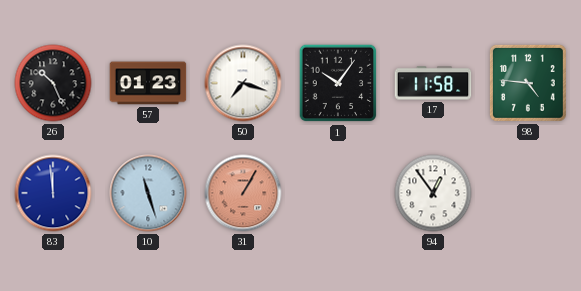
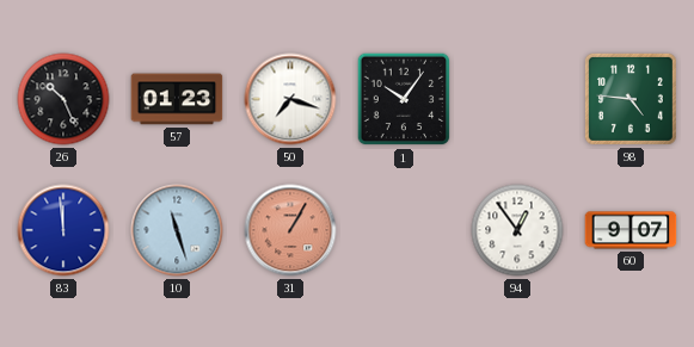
17: 11:58 -> none
60: none -> 9:07
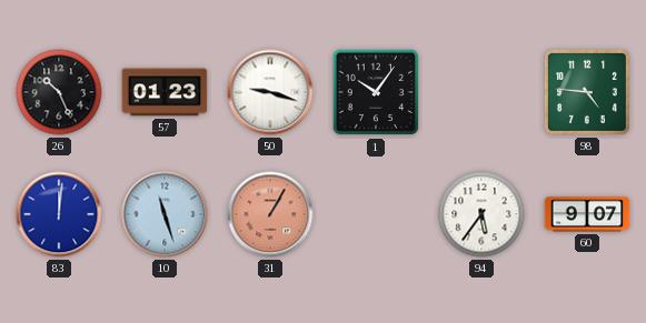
50: 7:18 -> 9:18
83: 11:59 -> 12:01
94: 12:54 -> 5:36
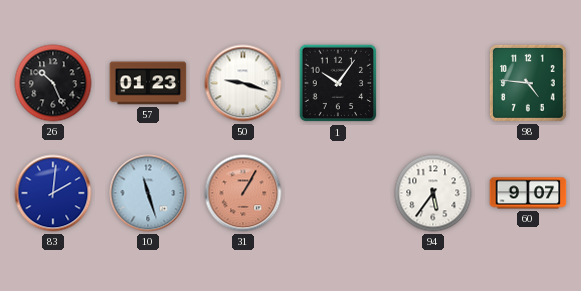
83: 12:01 -> 2:01
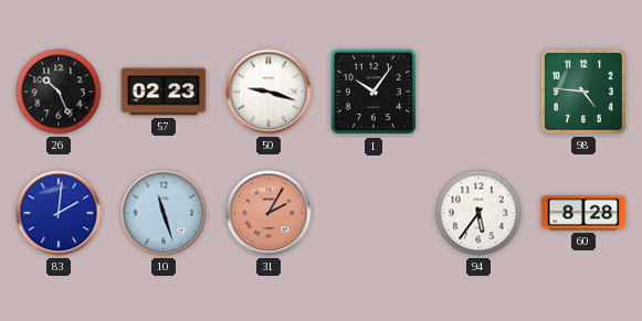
57: 01:23 -> 02:23
31: 1:05 -> 2:05
60: 9:07 -> 8:28
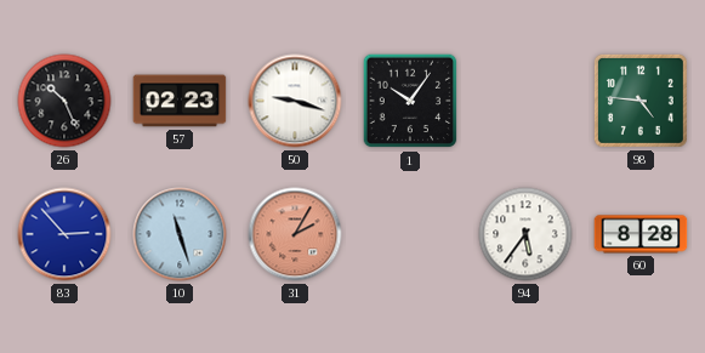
83: 2:01 -> 2:53
